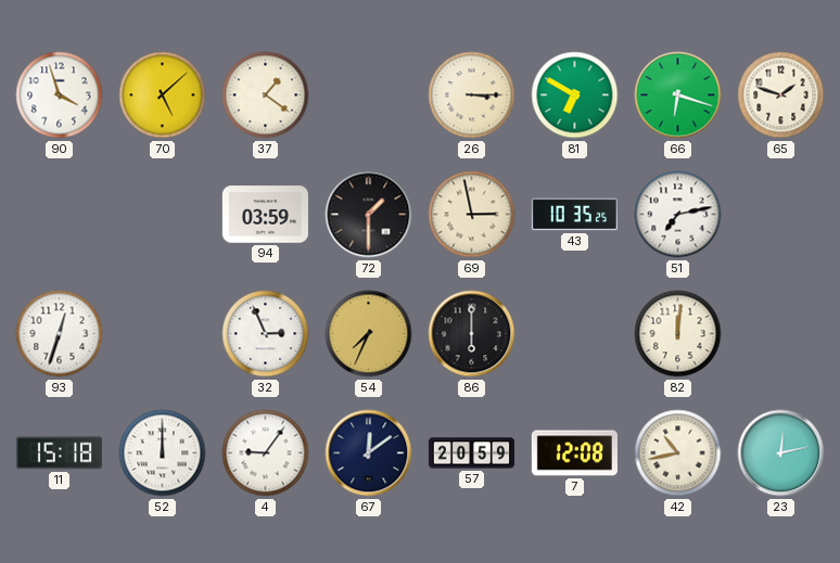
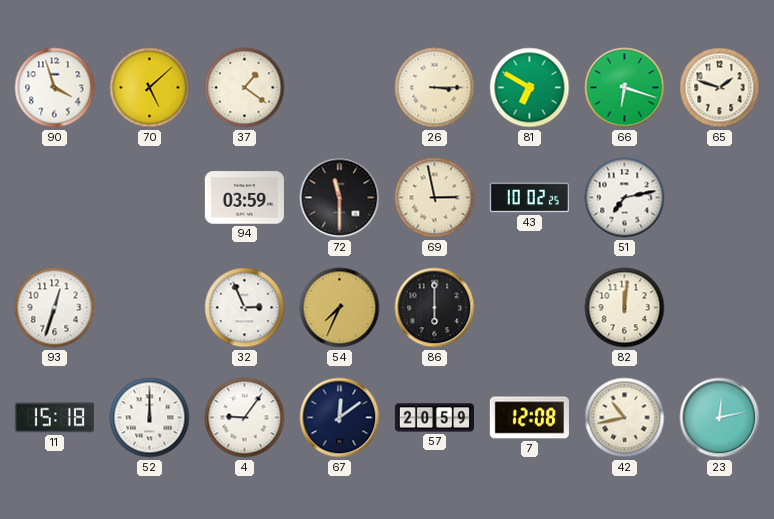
72: 1:30 -> 11:30
43: 10:35 -> 10:02
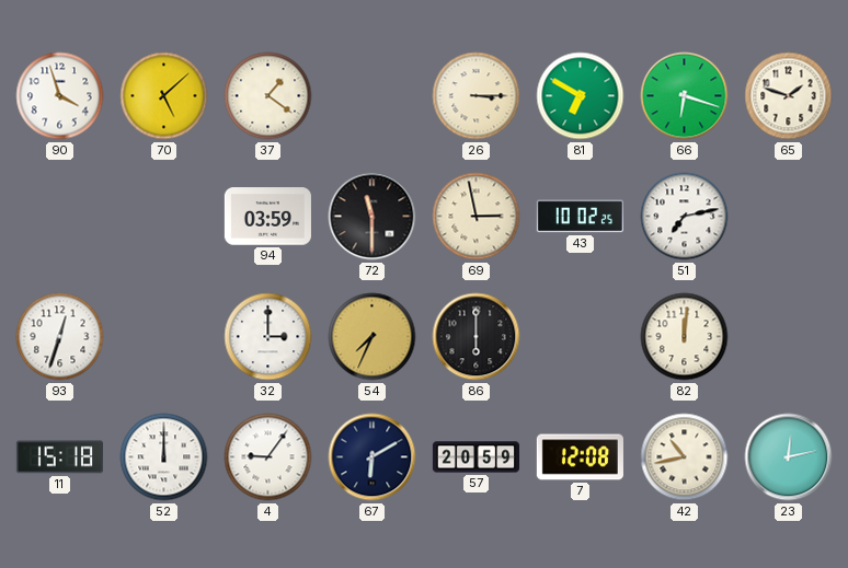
32: 2:56 -> 3:00
67: 12:09 -> 6:10
